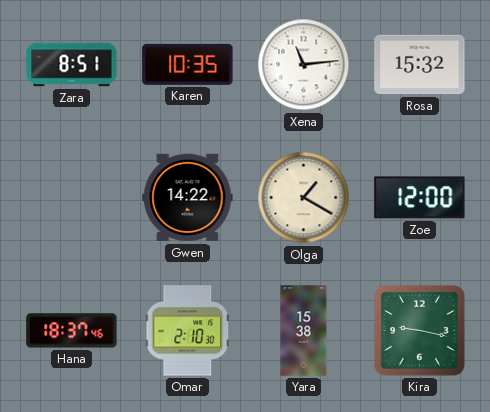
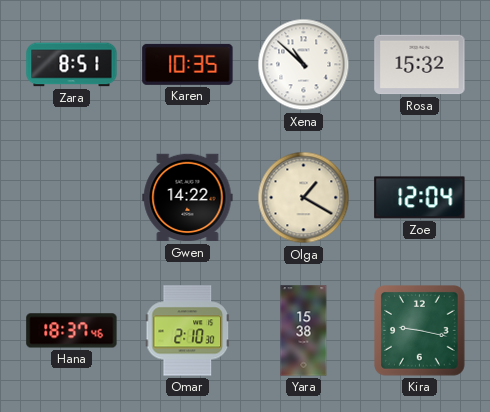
Xena: 11:14 -> 10:52
Zoe: 12:00 -> 12:04
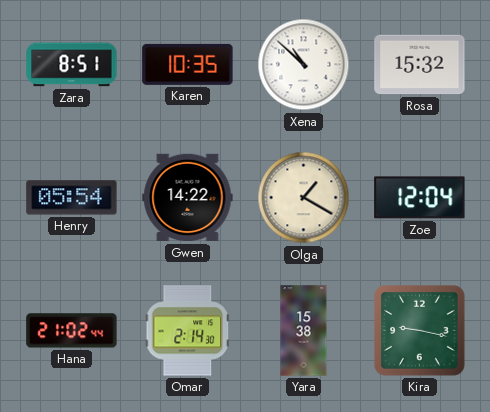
Henry: none -> 05:54
Hana: 18:37 -> 21:02
Omar: 2:10 -> 2:14
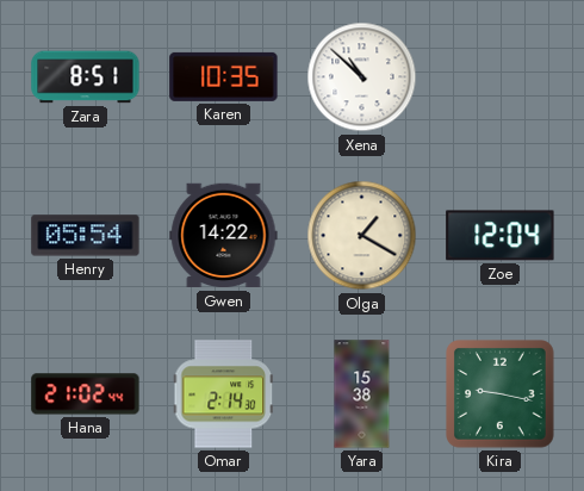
Rosa: 15:32 -> none
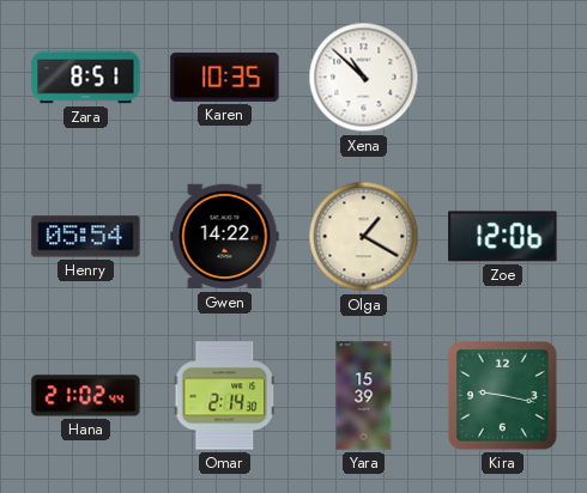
Zoe: 12:04 -> 12:06
Yara: 15:38 -> 15:39
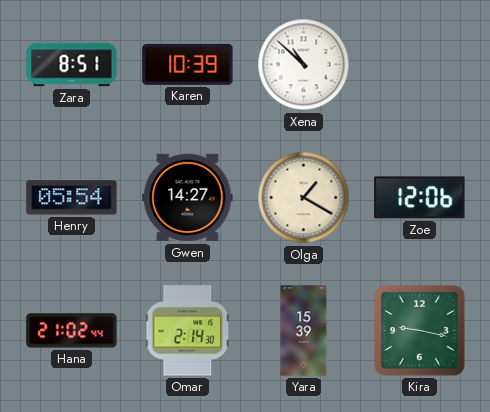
Karen: 10:35 -> 10:39
Gwen: 14:22 -> 14:27
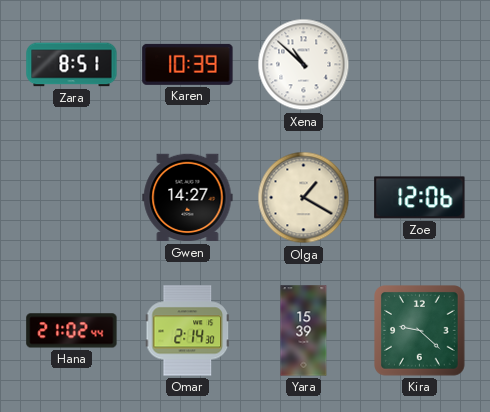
Henry: 05:54 -> none
Kira: 9:17 -> 9:22
